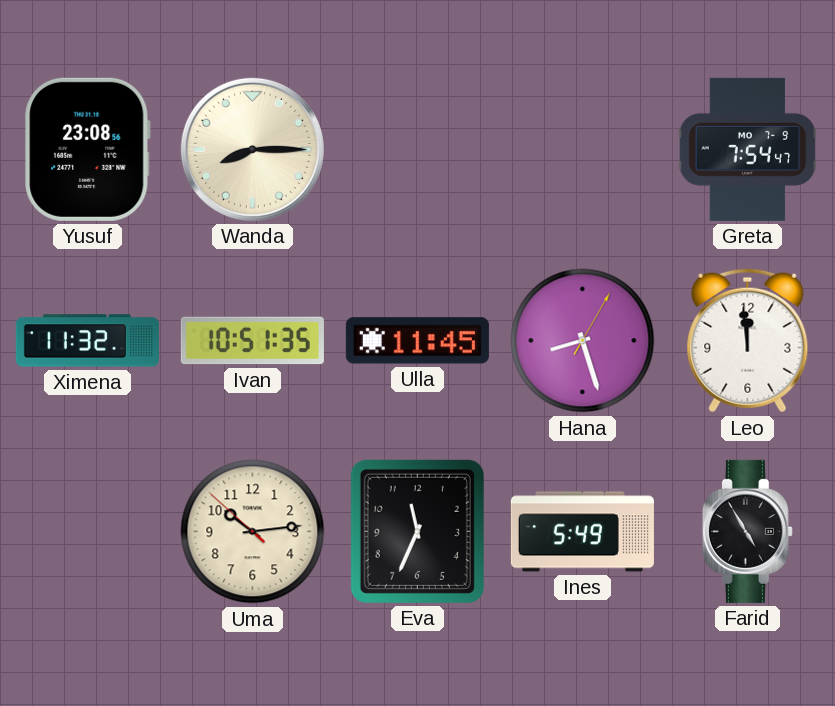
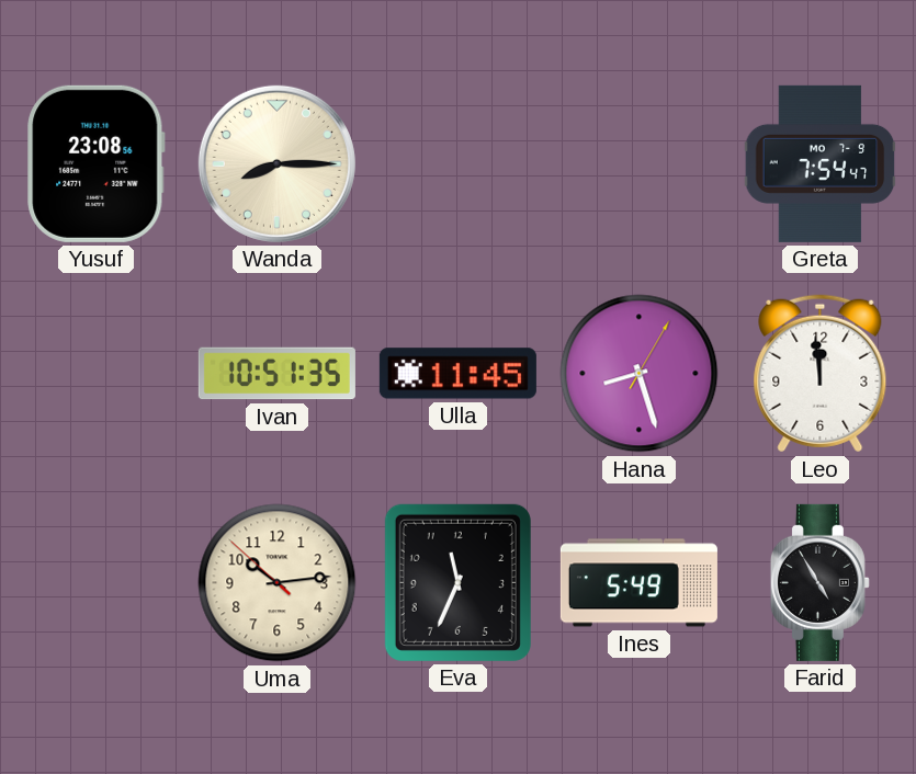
Ximena: 11:32 -> none
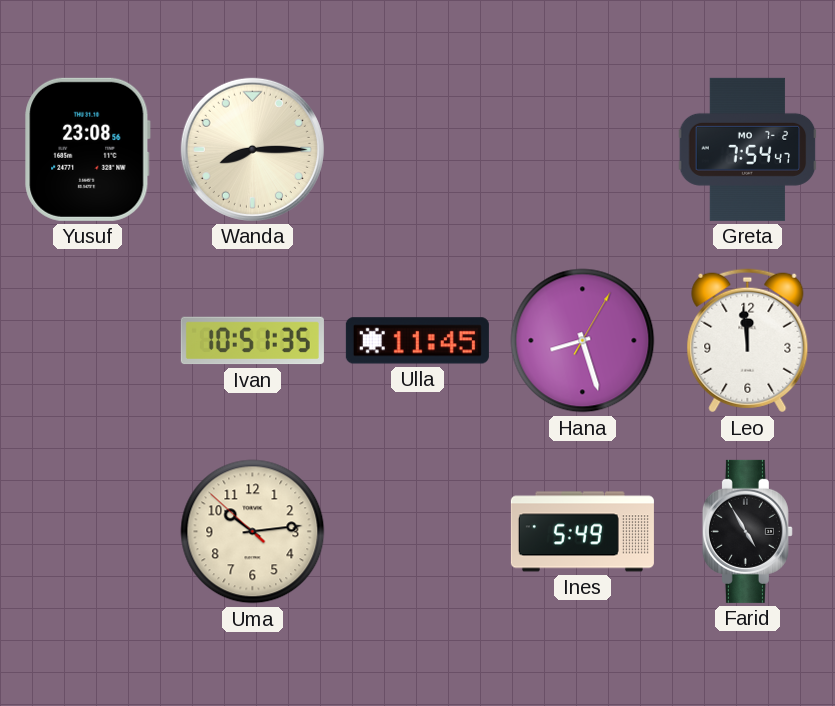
Greta date: MO 7-9 -> MO 7-2
Eva: 11:34 -> none
